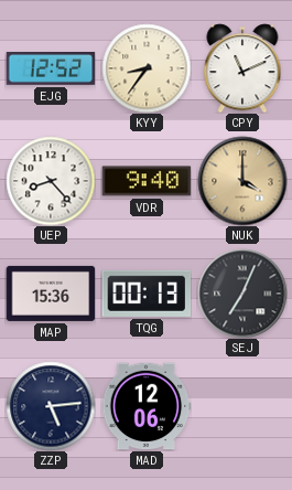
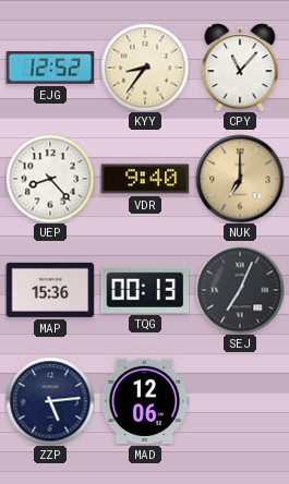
CPY: 11:11 -> 11:07
NUK: 4:00 -> 7:00
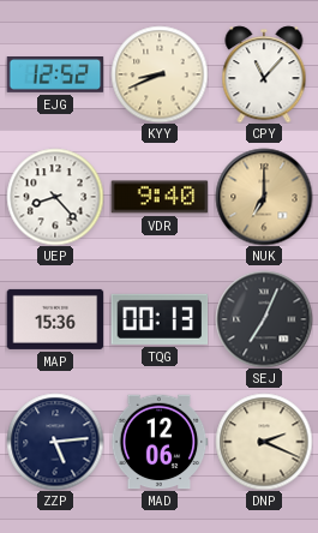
KYY: 8:36 -> 8:41
DNP: none -> 2:19
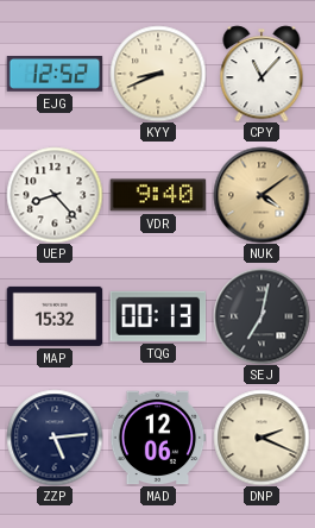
NUK: 7:00 -> 4:09
MAP: 15:36 -> 15:32
SEJ: 7:04 -> 7:02
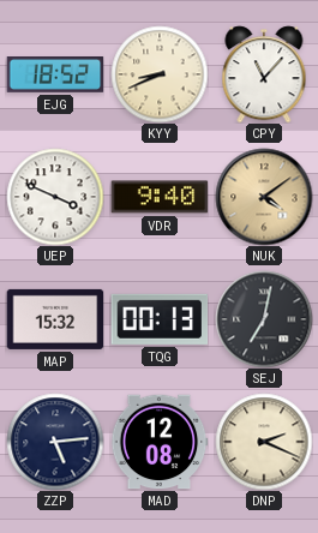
EJG: 12:52 -> 18:52
UEP: 8:23 -> 3:49
MAD: 12:06 -> 12:08
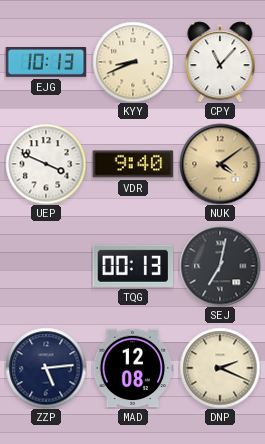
EJG: 18:52 -> 10:13
MAP: 15:32 -> none
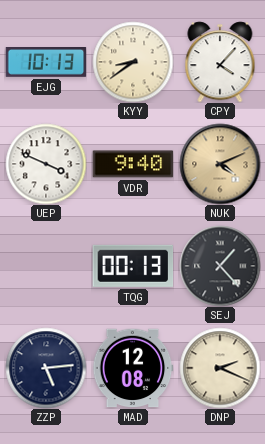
KYY: 8:41 -> 8:39
CPY: 11:07 -> 4:07
NUK: 4:09 -> 4:11
SEJ: 7:02 -> 1:23
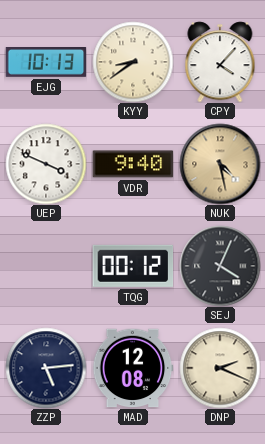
NUK: 4:11 -> 4:28
TQG: 00:13 -> 00:12
SEJ: 1:23 -> 4:04
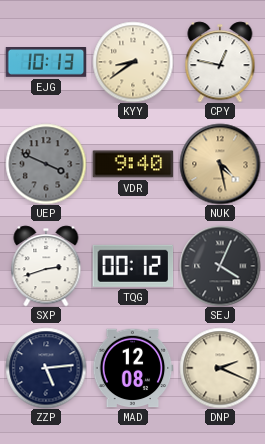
CPY: 4:07 -> 12:47
UEP dial: white -> grey
SXP: none -> 2:42
